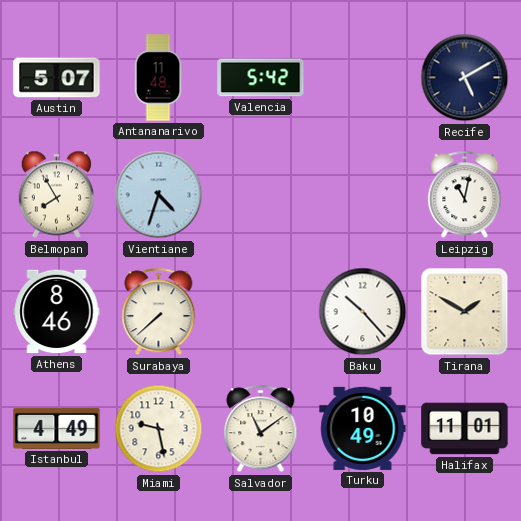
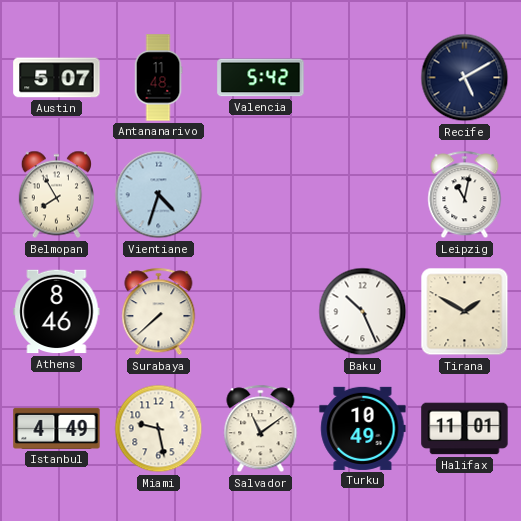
Baku: 10:23 -> 10:26
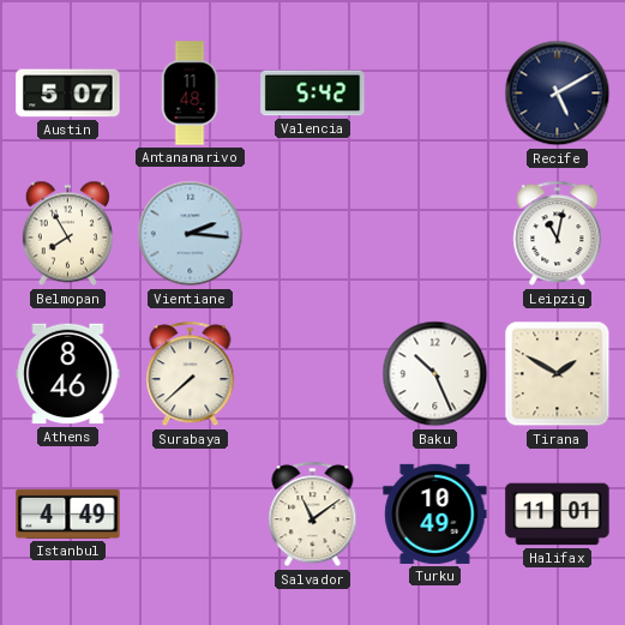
Vientiane: 4:33 -> 2:16
Miami: 9:28 -> none
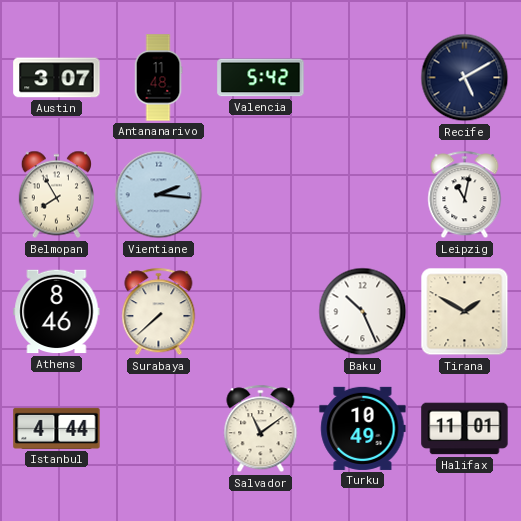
Austin: 5:07 -> 3:07
Istanbul: 4:49 -> 4:44
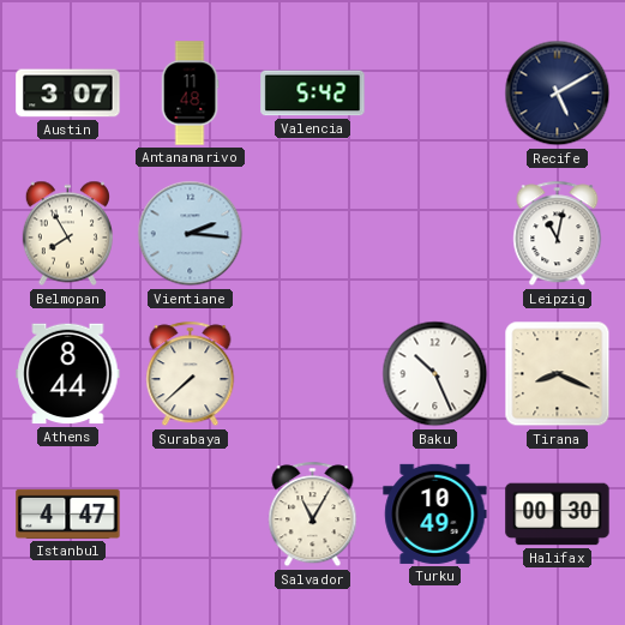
Athens: 8:46 -> 8:44
Tirana: 1:50 -> 8:19
Istanbul: 4:44 -> 4:47
Salvador: 11:09 -> 11:05
Halifax: 11:01 -> 00:30
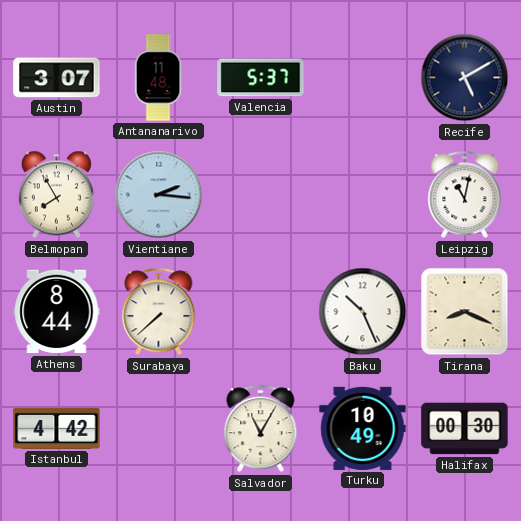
Valencia: 5:42 -> 5:37
Istanbul: 4:47 -> 4:42
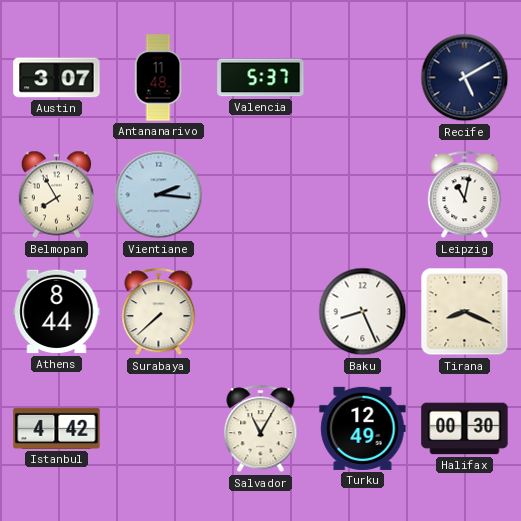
Baku: 10:26 -> 8:26
Turku: 10:49 -> 12:49
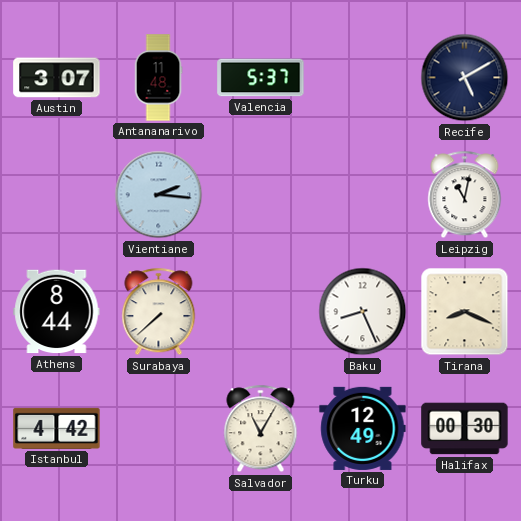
Belmopan: 7:55 -> none
